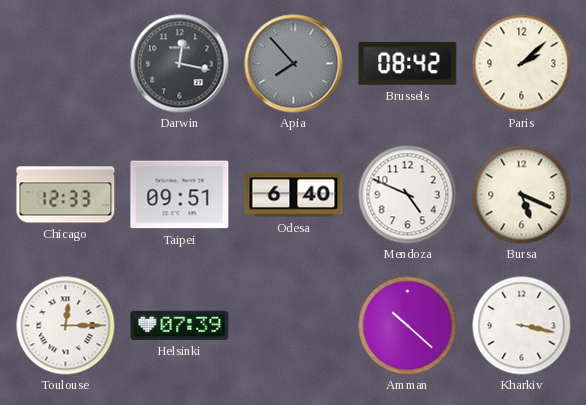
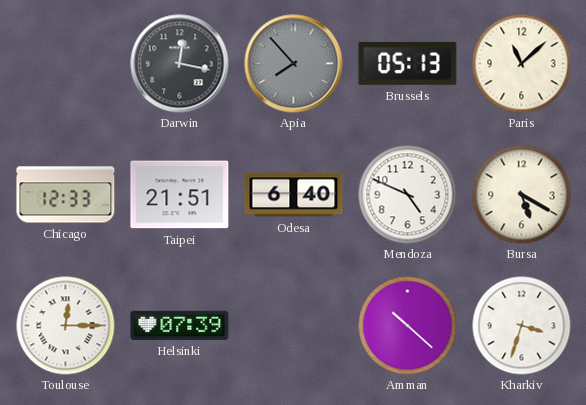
Brussels: 08:42 -> 05:13
Paris: 2:08 -> 11:08
Taipei: 09:51 -> 21:51
Bursa: 5:19 -> 5:20
Kharkiv: 3:17 -> 3:33
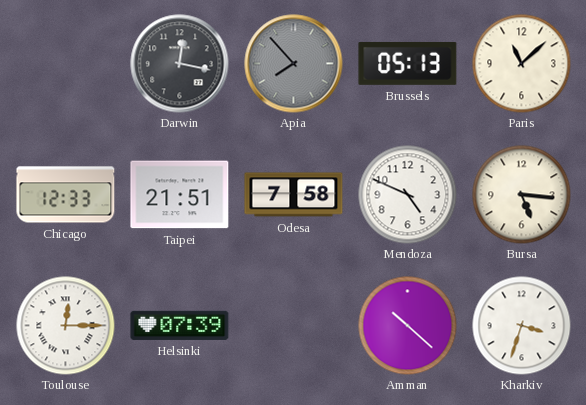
Odesa: 6:40 -> 7:58
Bursa: 5:20 -> 5:16
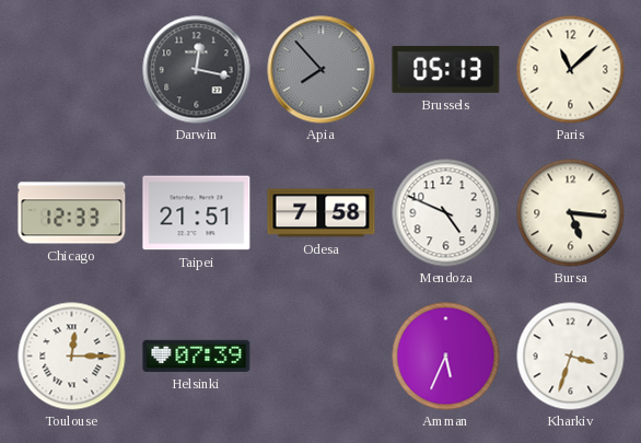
Amman: 10:22 -> 5:34
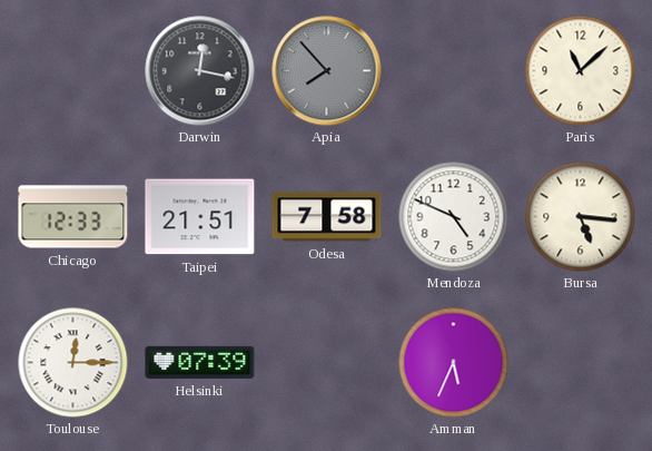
Brussels: 05:13 -> none
Kharkiv: 3:33 -> none
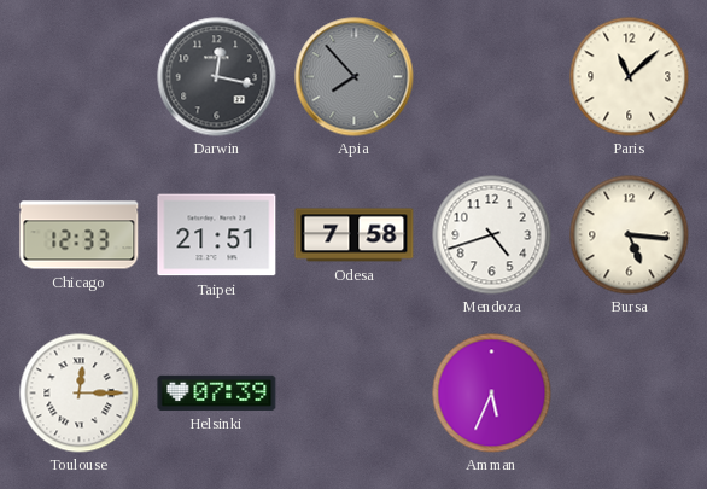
Mendoza: 4:49 -> 4:42
